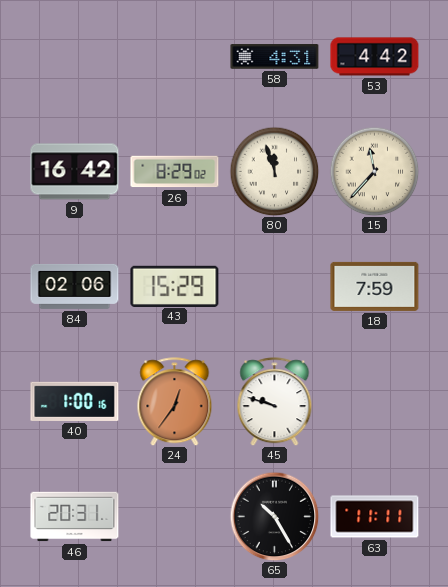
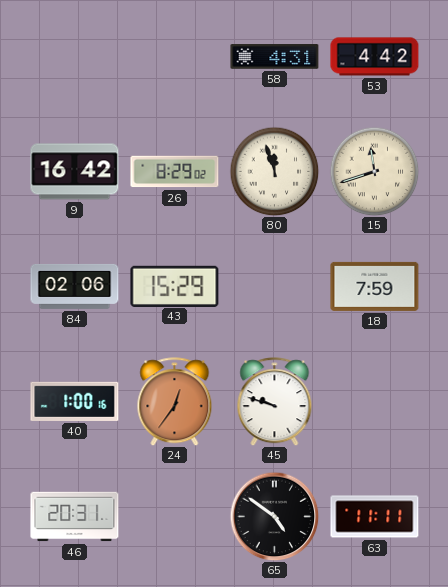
15: 11:37 -> 11:42
65: 10:25 -> 4:51
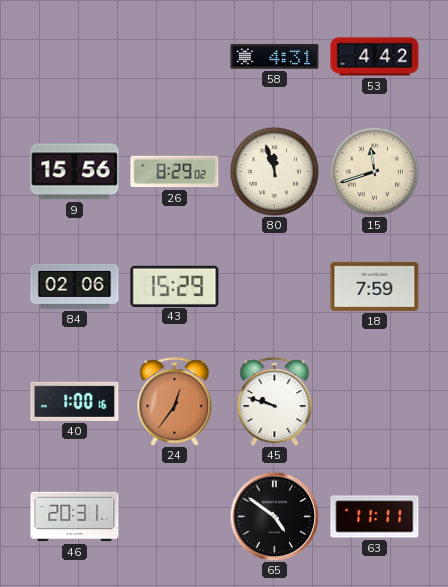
9: 16:42 -> 15:56
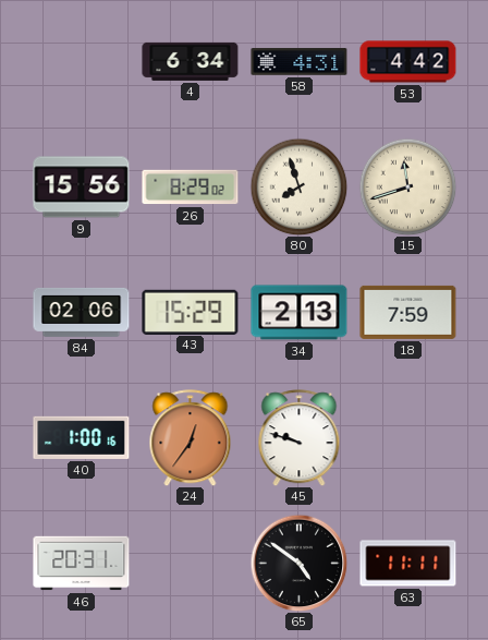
4: none -> 6:34
80: 11:57 -> 7:57
34: none -> 2:13
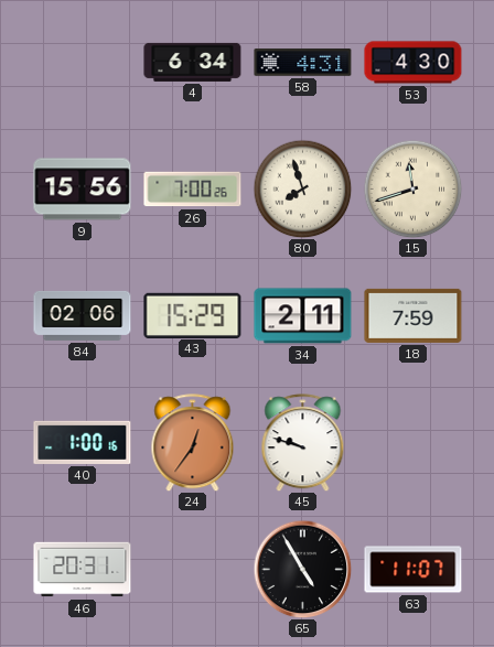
53: 4:42 -> 4:30
26: 8:29 -> 7:00
34: 2:13 -> 2:11
65: 4:51 -> 4:55
63: 11:11 -> 11:07
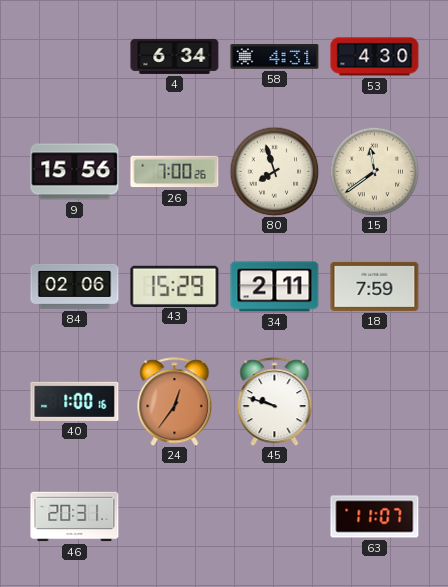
15: 11:42 -> 11:39
65: 4:55 -> none
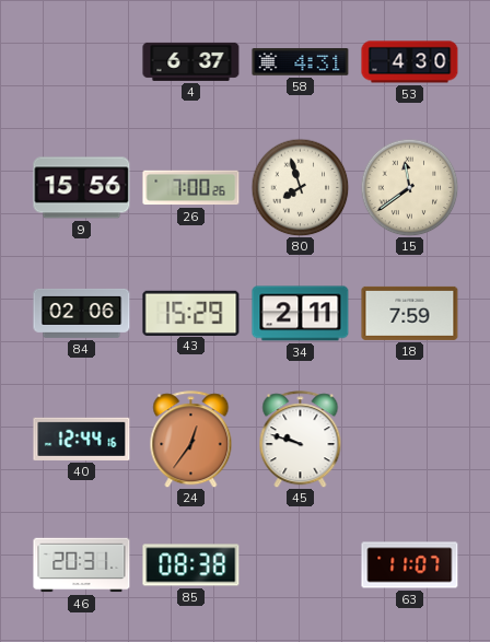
4: 6:34 -> 6:37
40: 1:00 -> 12:44
85: none -> 08:38
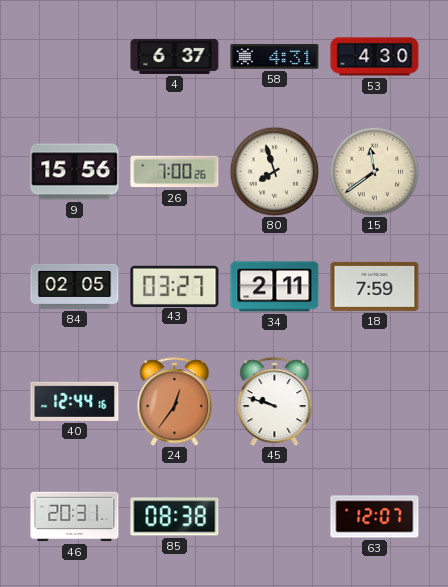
84: 02:06 -> 02:05
43: 15:29 -> 03:27
63: 11:07 -> 12:07
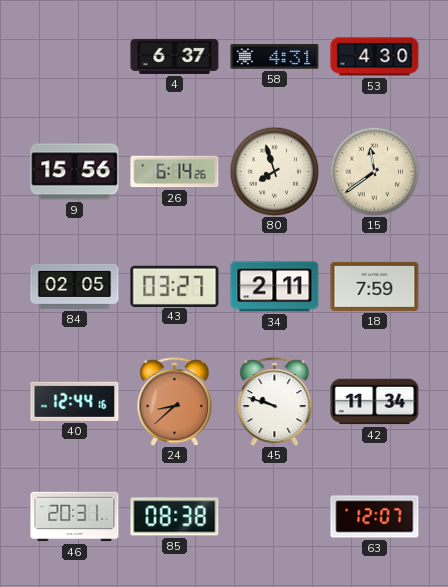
26: 7:00 -> 6:14
24: 12:36 -> 8:38
42: none -> 11:34
